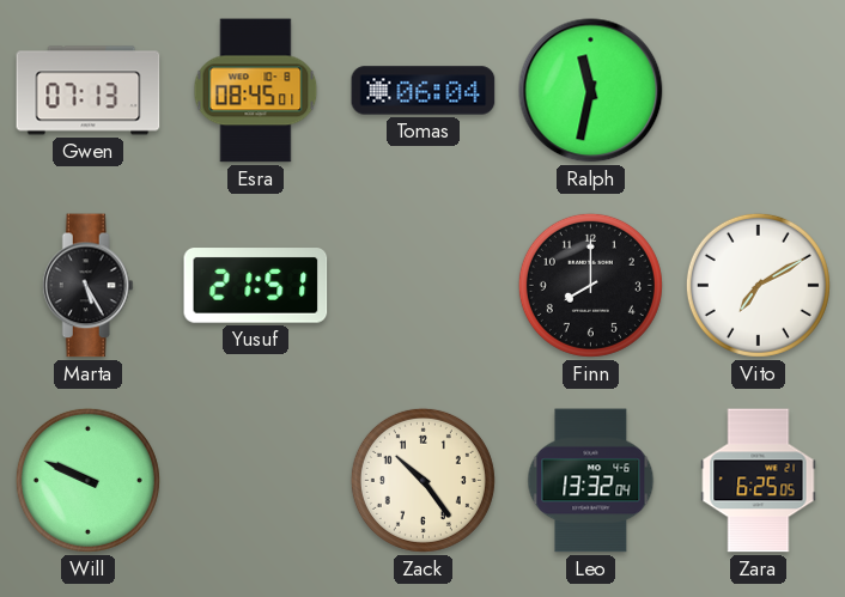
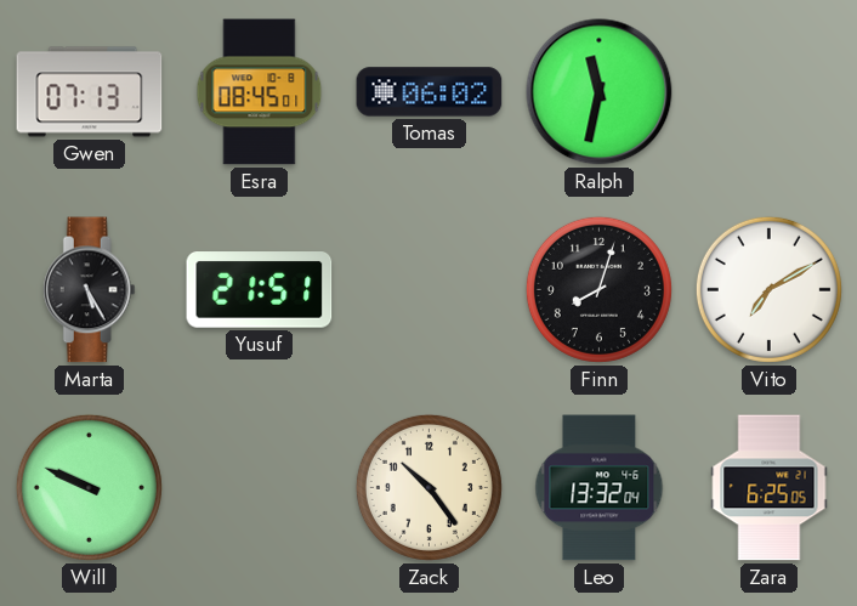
Tomas: 06:04 -> 06:02
Finn: 8:00 -> 8:03
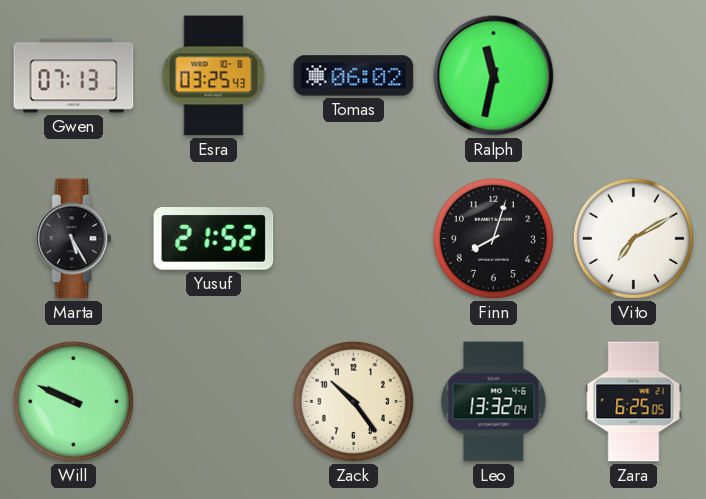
Esra: 08:45 -> 03:25
Yusuf: 21:51 -> 21:52
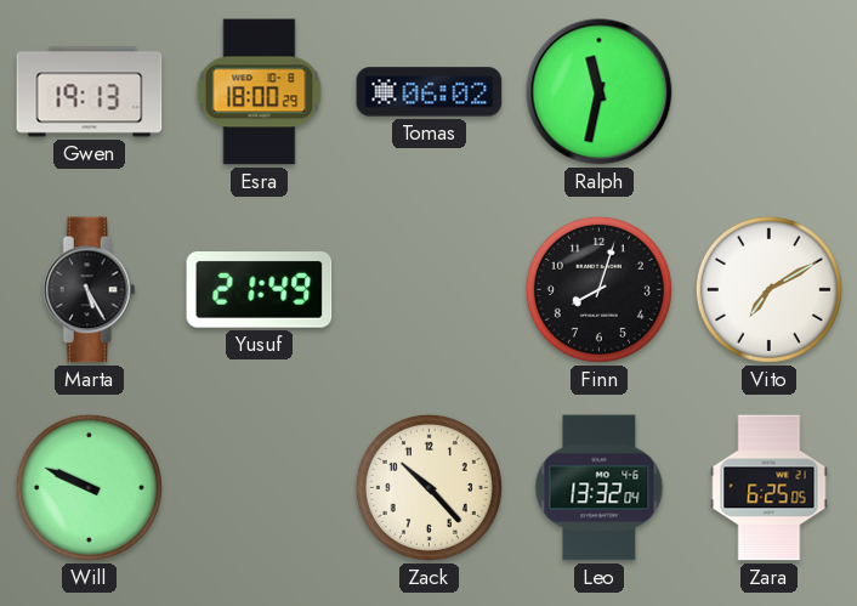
Gwen: 07:13 -> 19:13
Esra: 03:25 -> 18:00
Yusuf: 21:52 -> 21:49
Zack: 10:24 -> 10:23
